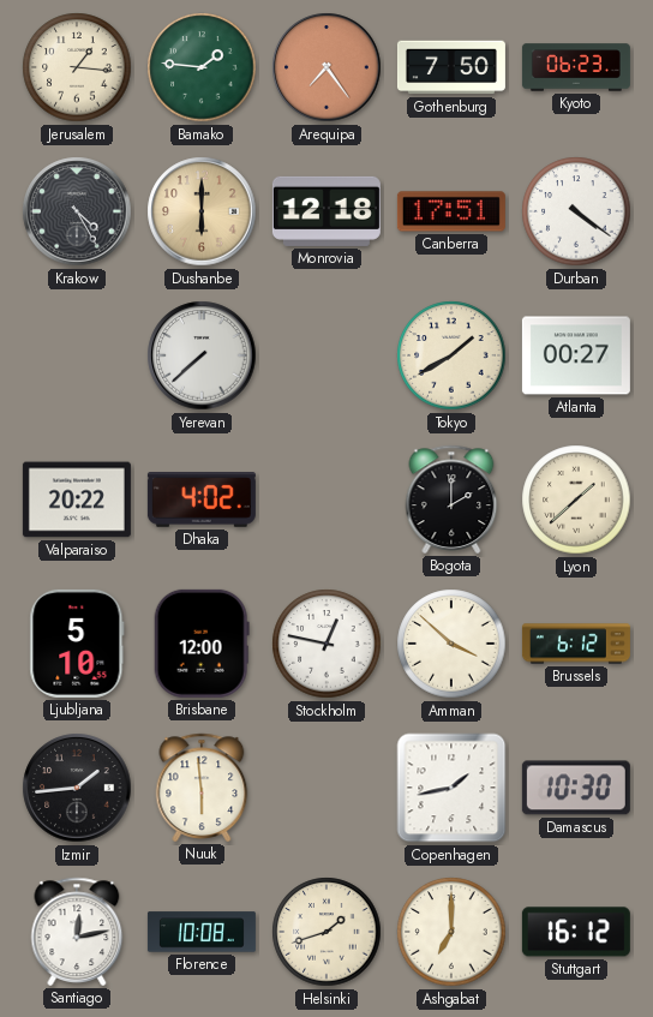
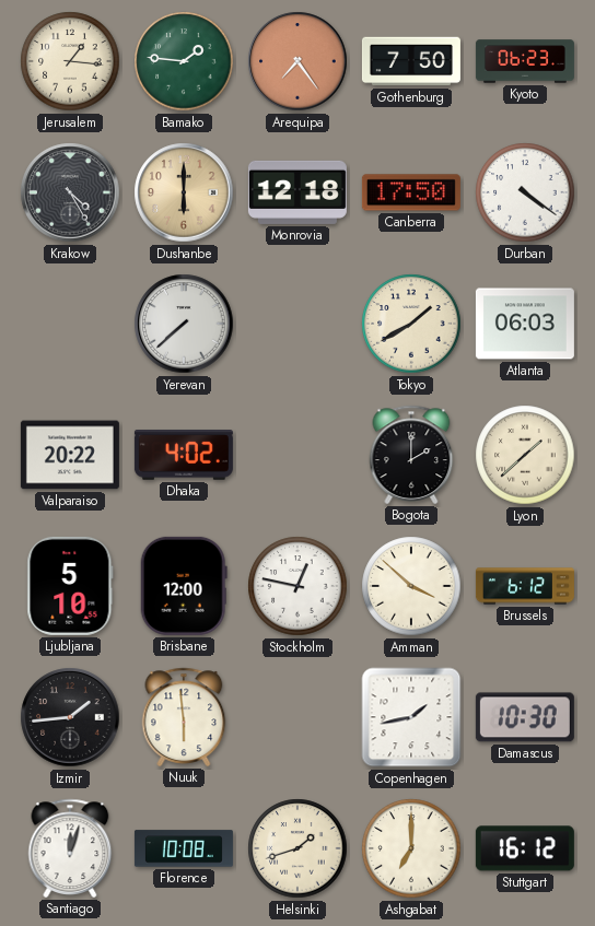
Canberra: 17:51 -> 17:50
Atlanta: 00:27 -> 06:03
Santiago: 12:13 -> 12:03
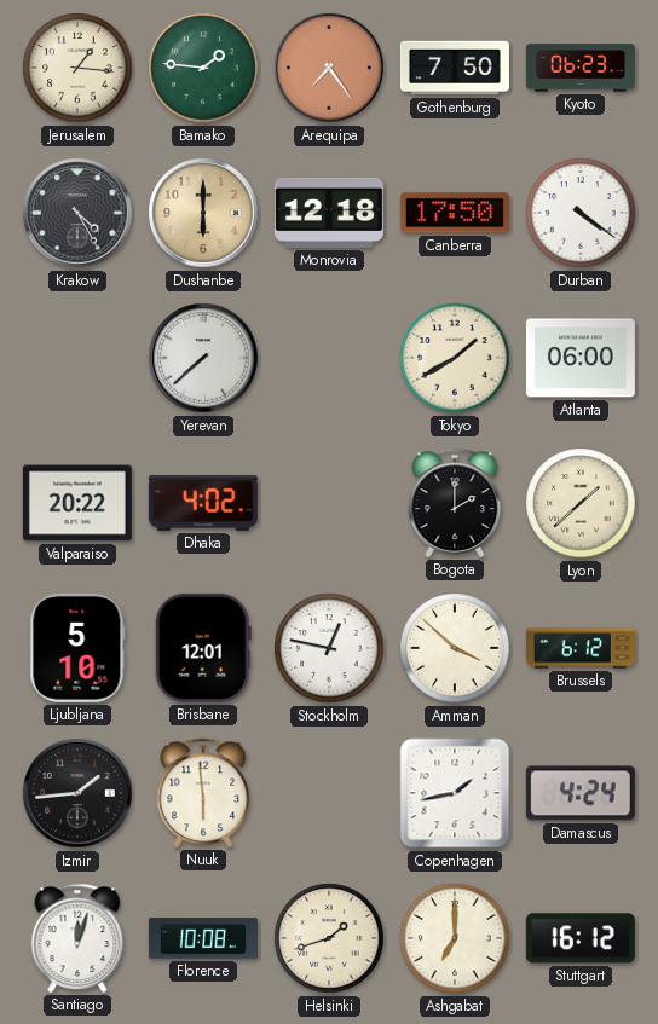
Atlanta: 06:03 -> 06:00
Brisbane: 12:00 -> 12:01
Damascus: 10:30 -> 4:24
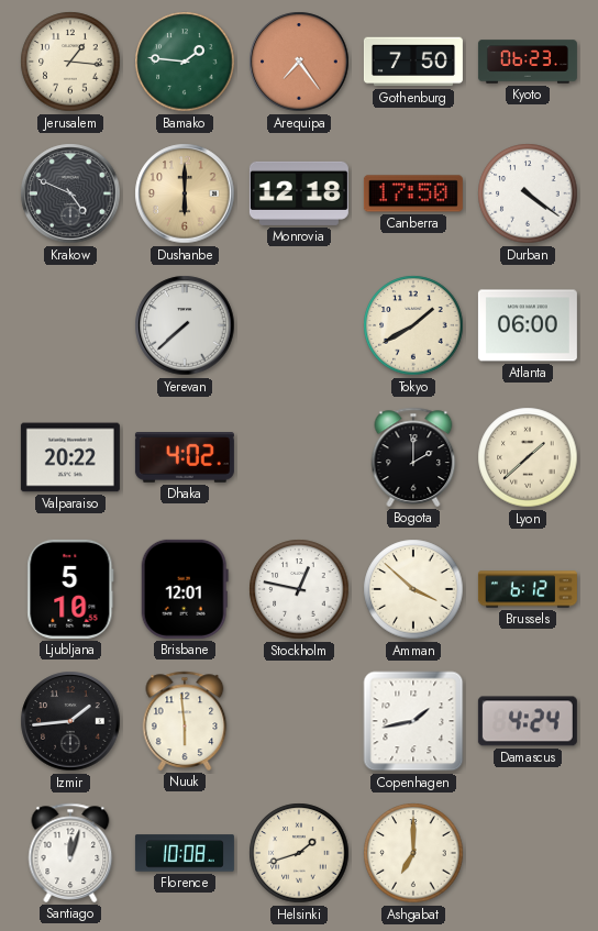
Krakow: 4:25 -> 4:49
Stuttgart: 16:12 -> none
